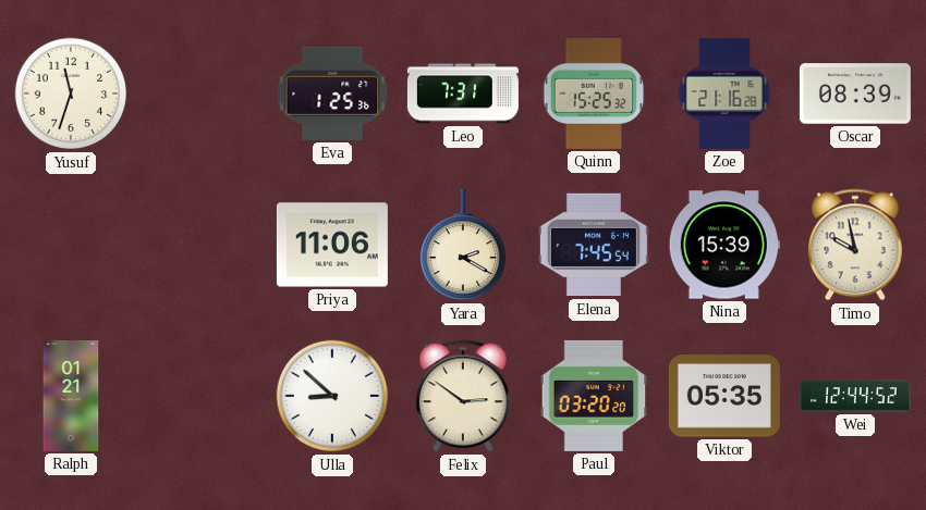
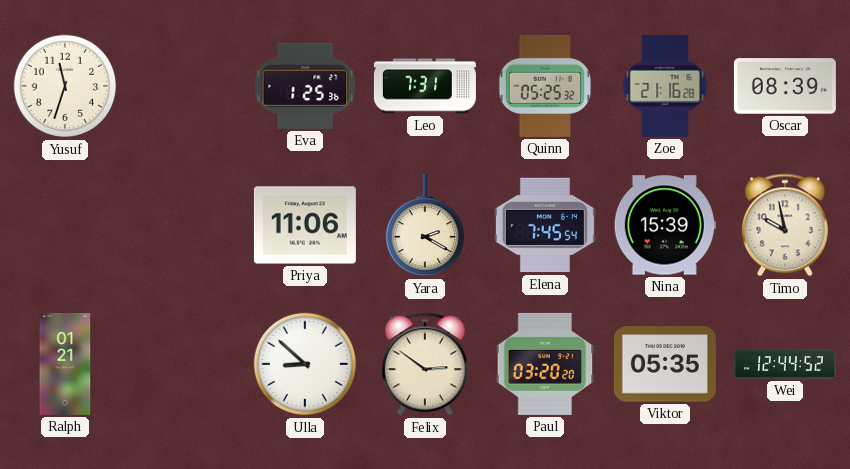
Quinn: 15:25 -> 05:25
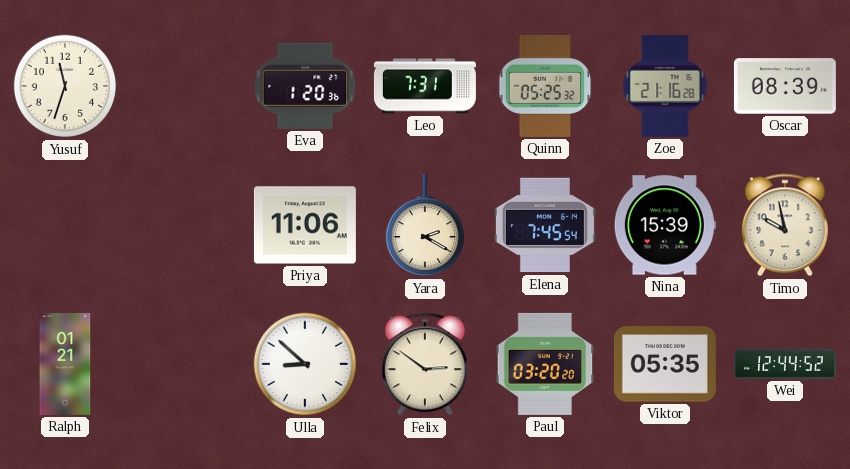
Eva: 1:25 -> 1:20
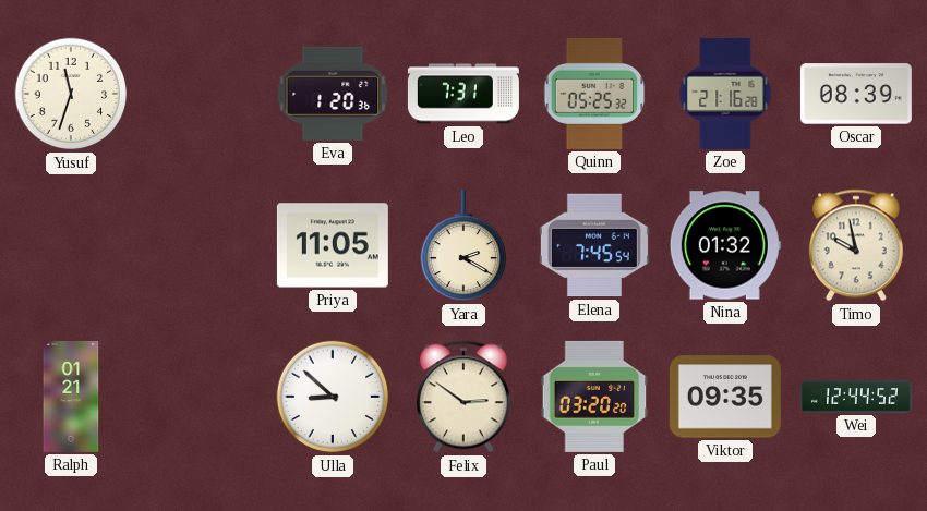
Priya: 11:06 -> 11:05
Nina: 15:39 -> 01:32
Viktor: 05:35 -> 09:35
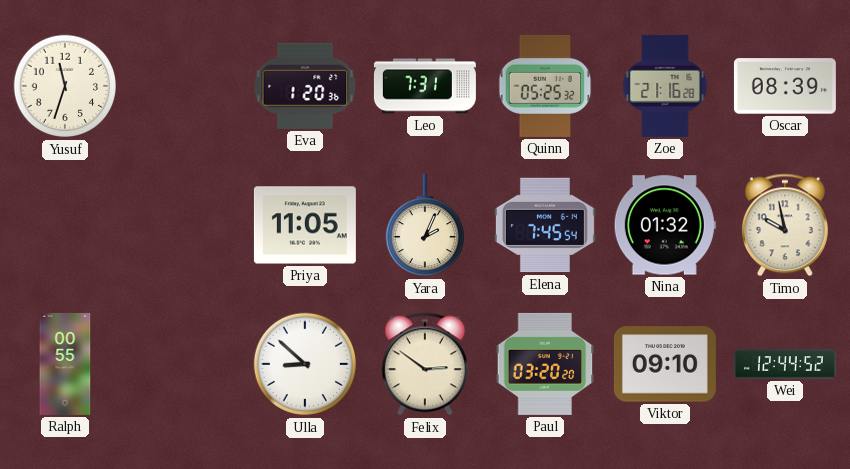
Yara: 2:20 -> 2:04
Ralph: 01:21 -> 00:55
Viktor: 09:35 -> 09:10
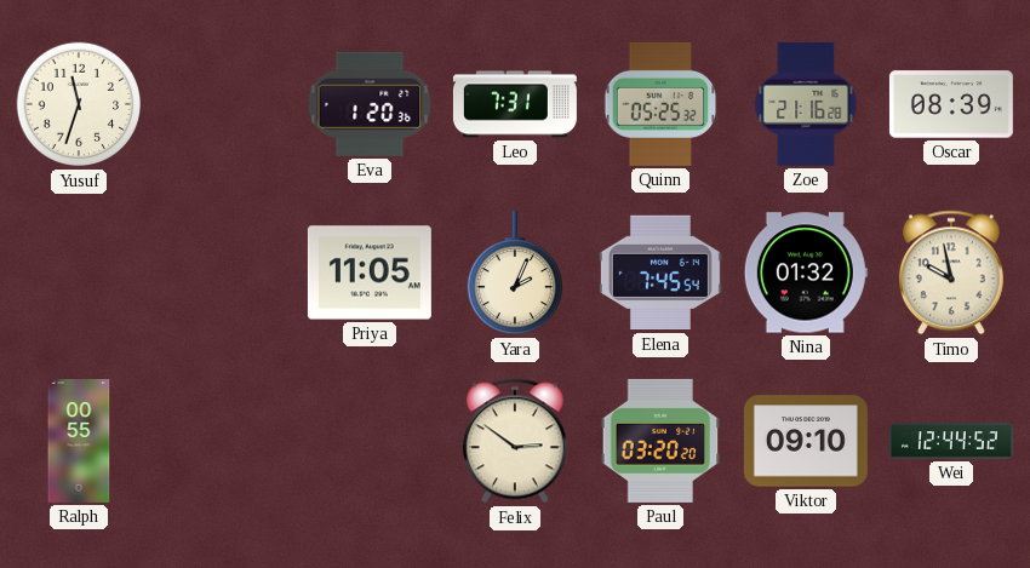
Ulla: 8:52 -> none
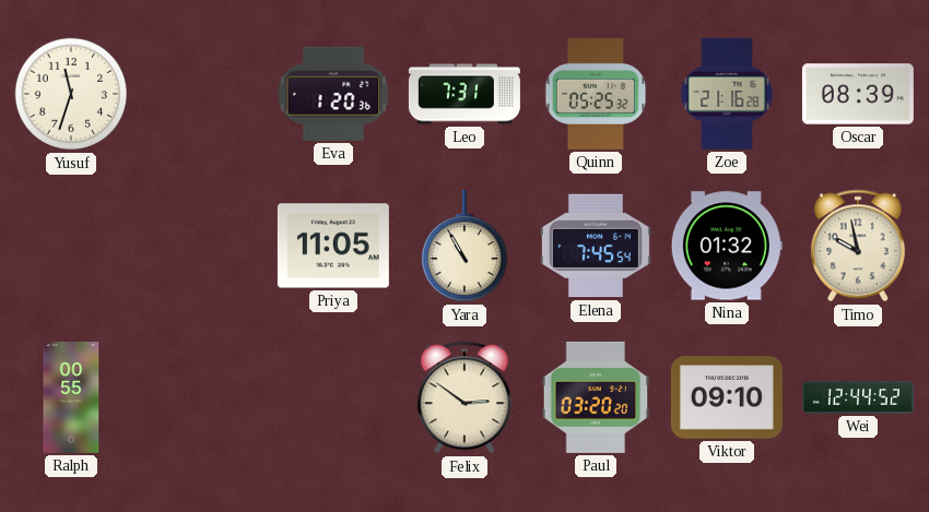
Yara: 2:04 -> 10:55
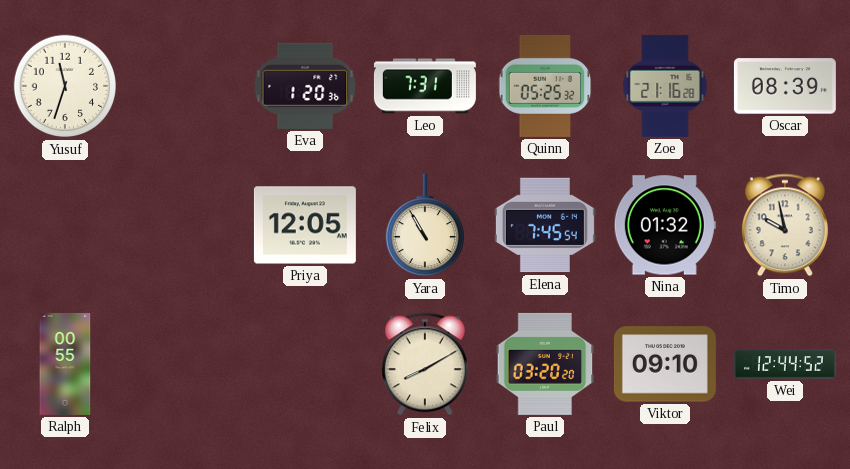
Priya: 11:05 -> 12:05
Felix: 2:51 -> 8:10
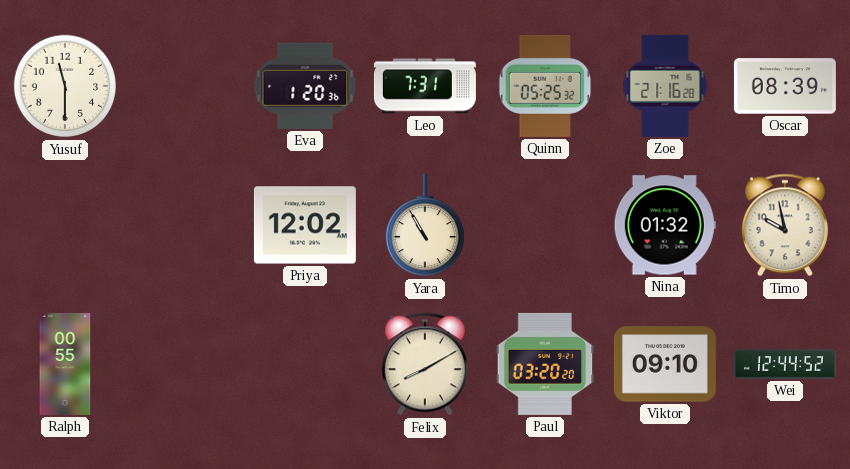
Yusuf: 11:33 -> 11:30
Priya: 12:05 -> 12:02
Elena: 7:45 -> none
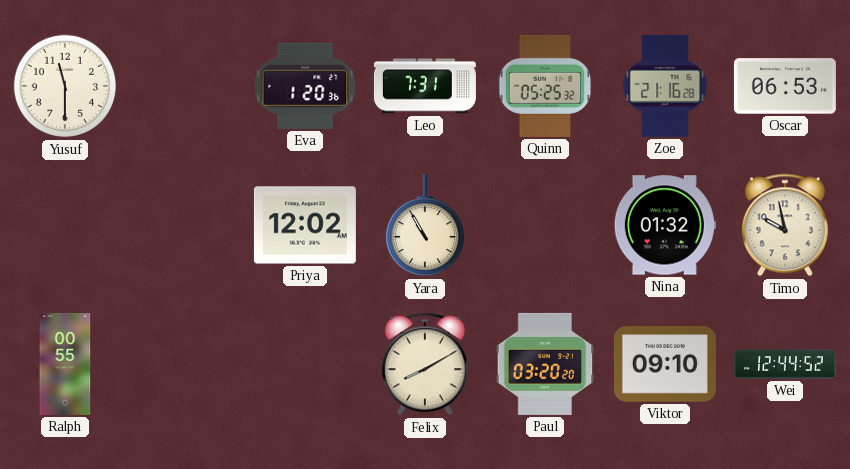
Oscar: 08:39 -> 06:53
